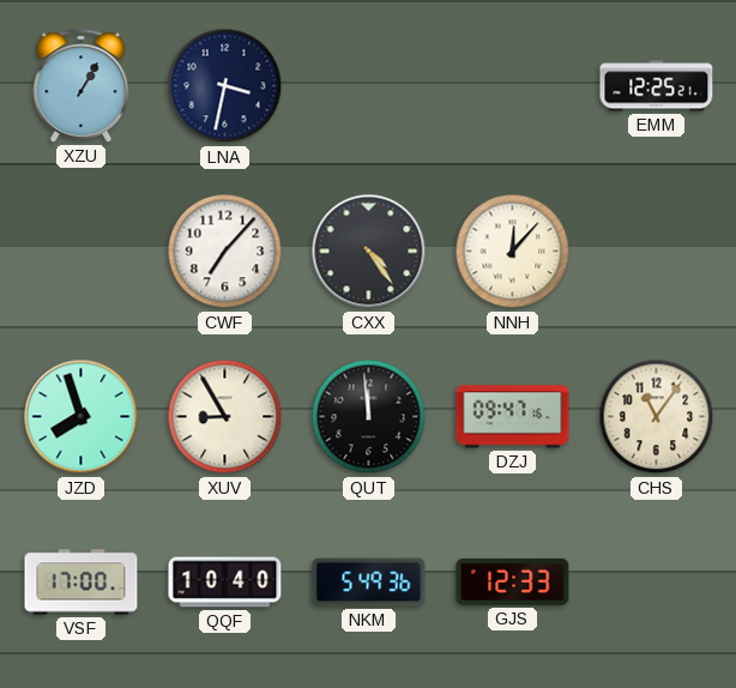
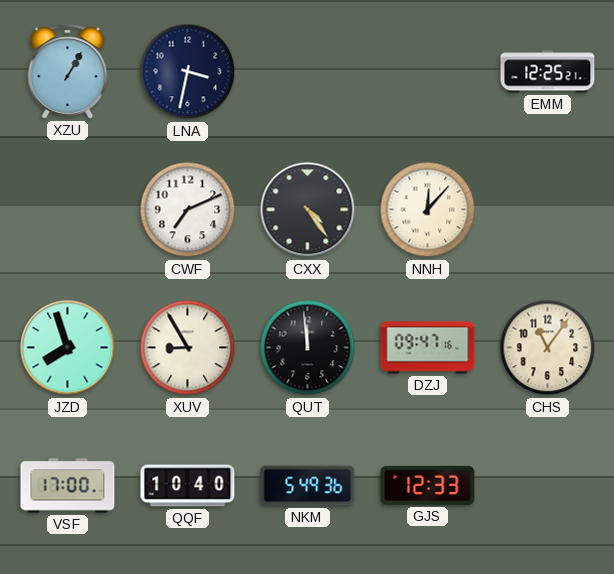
CWF: 7:07 -> 7:11
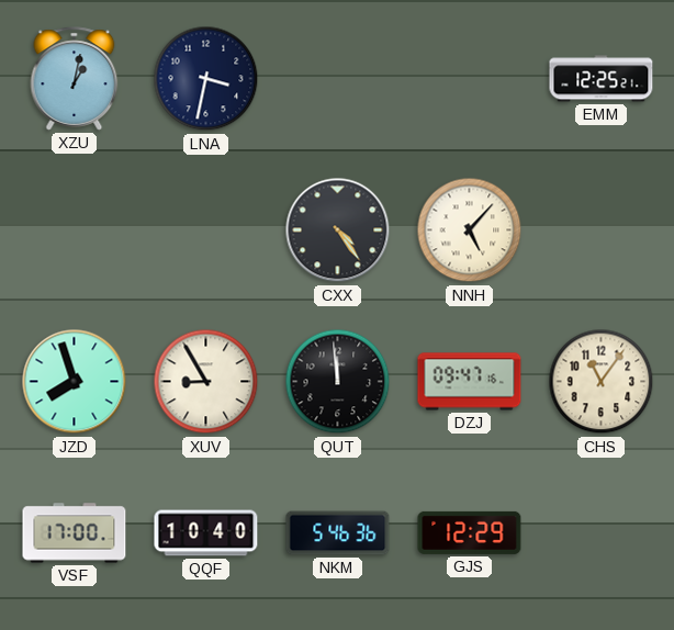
XZU: 1:05 -> 1:02
CWF: 7:11 -> none
NNH: 12:07 -> 5:07
NKM: 5:49 -> 5:46
GJS: 12:33 -> 12:29
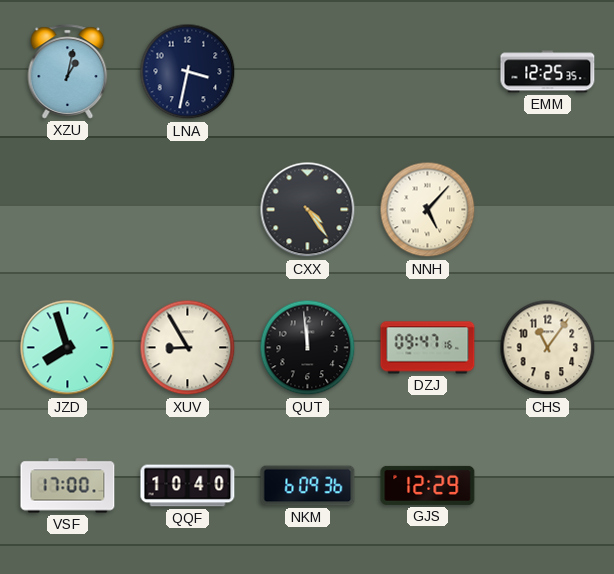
EMM: 12:25:21 -> 12:25:35
NKM: 5:46 -> 6:09
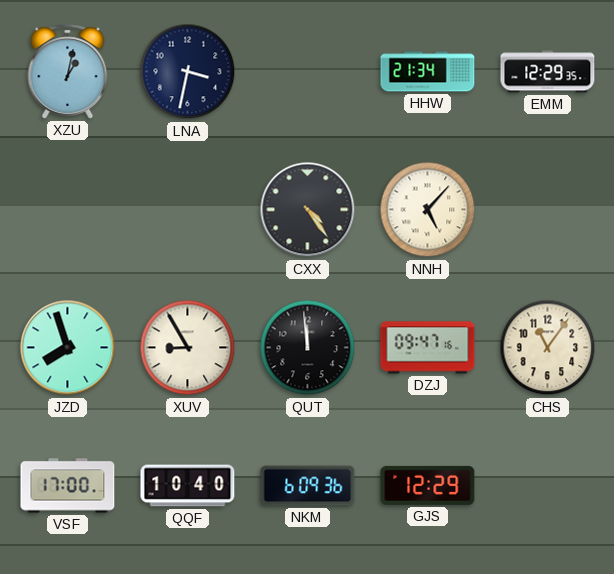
HHW: none -> 21:34
EMM: 12:25 -> 12:29
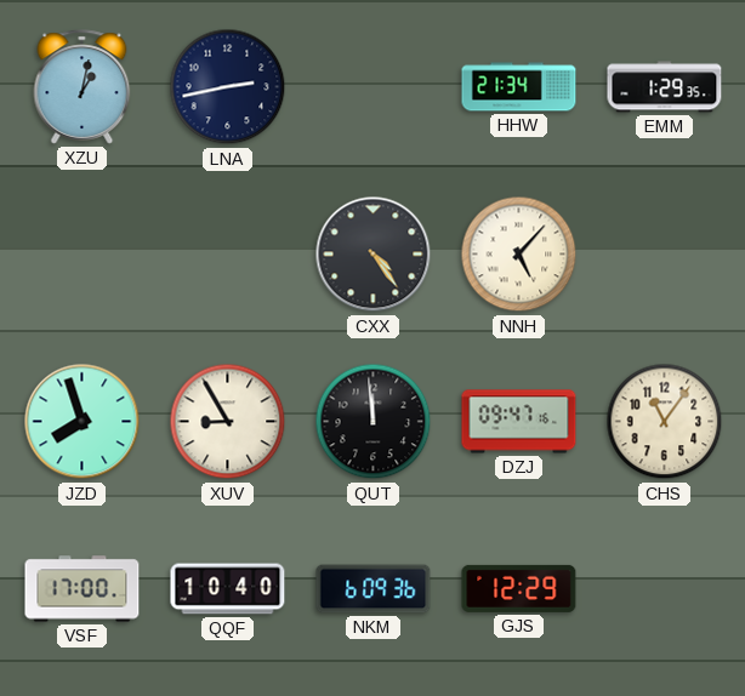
LNA: 3:32 -> 2:43
EMM: 12:29 -> 1:29
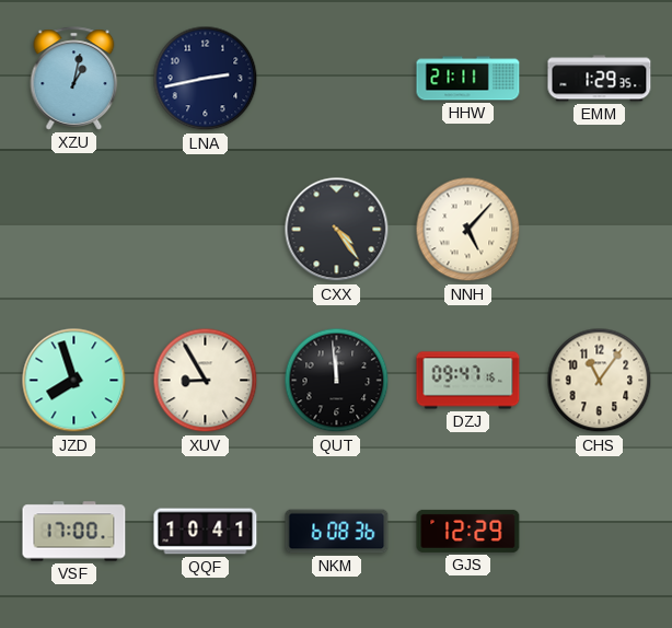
HHW: 21:34 -> 21:11
QQF: 10:40 -> 10:41
NKM: 6:09 -> 6:08
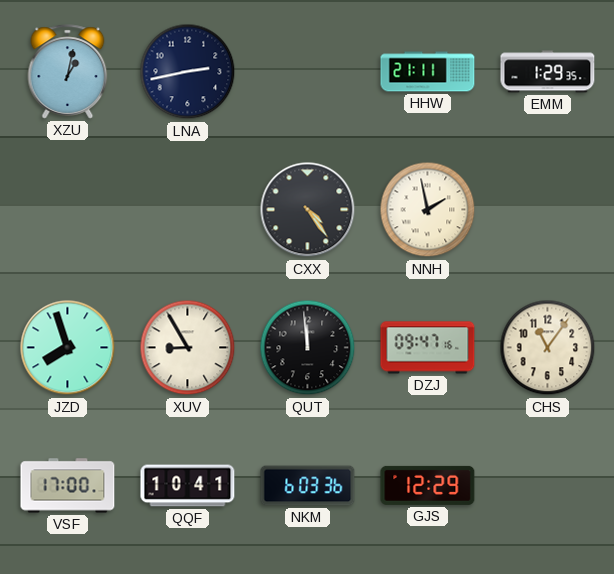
NNH: 5:07 -> 1:58
NKM: 6:08 -> 6:03
